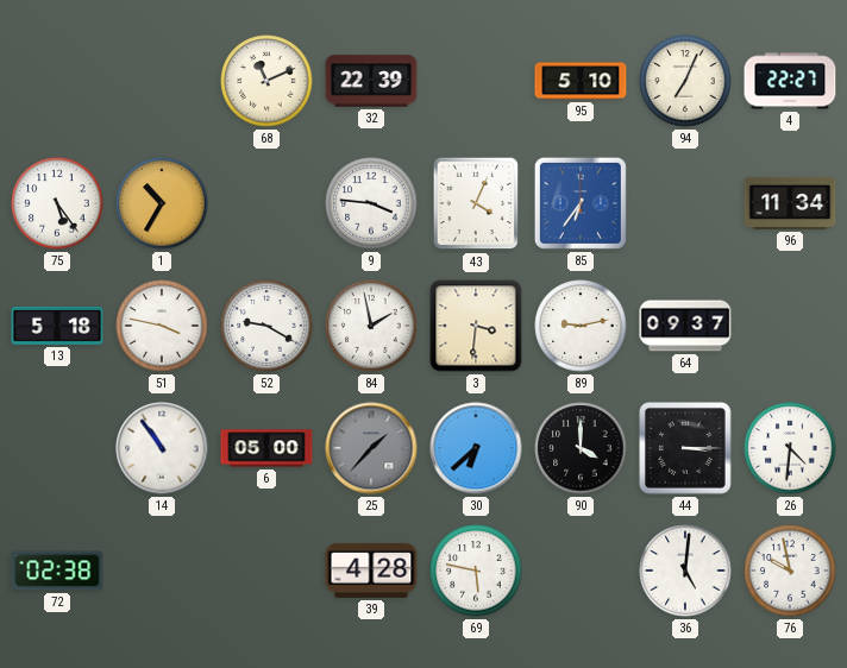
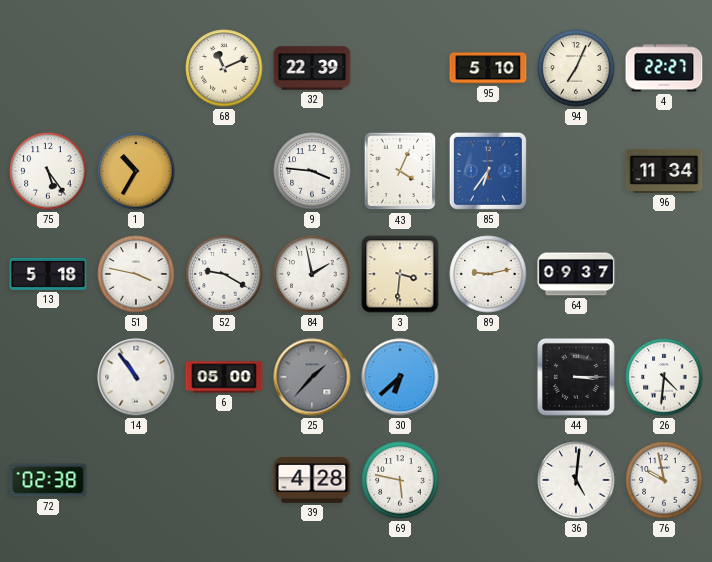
90: 4:00 -> none
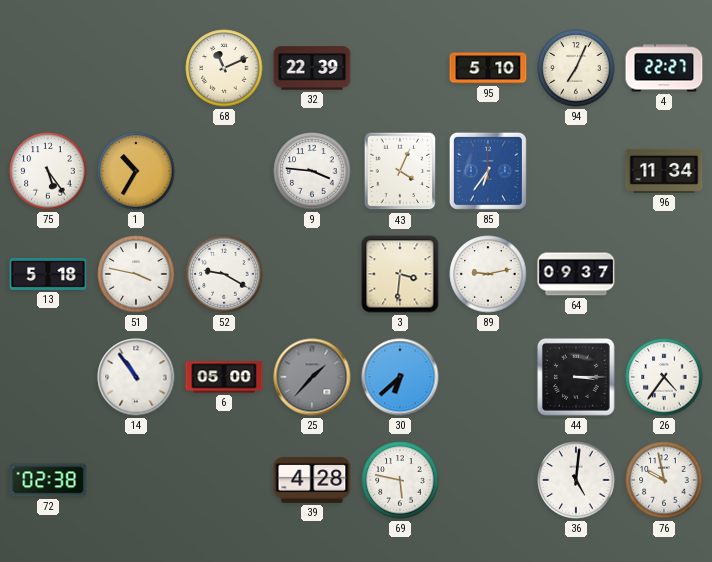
84: 1:58 -> none
26: 4:31 -> 4:36
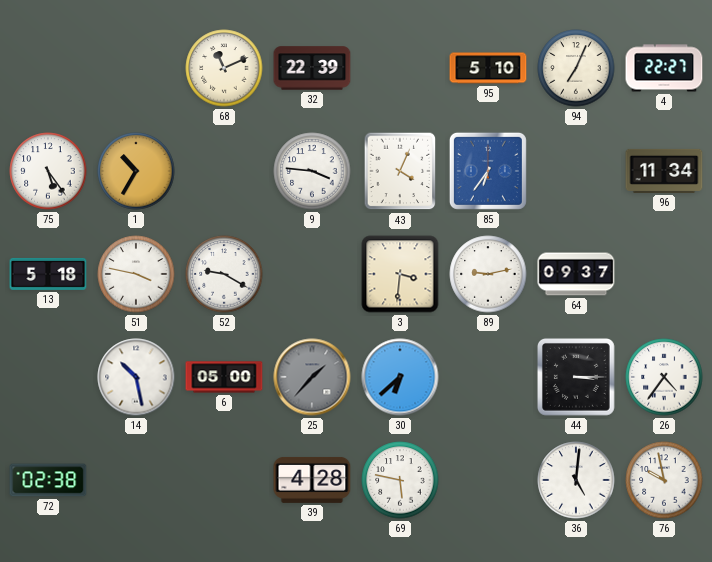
14: 10:54 -> 10:28
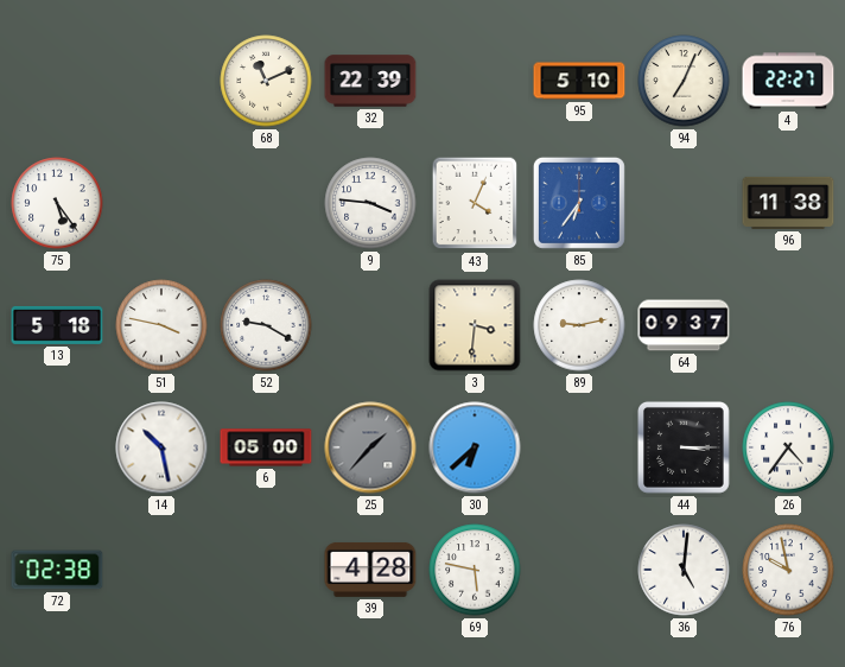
1: 10:35 -> none
96: 11:34 -> 11:38
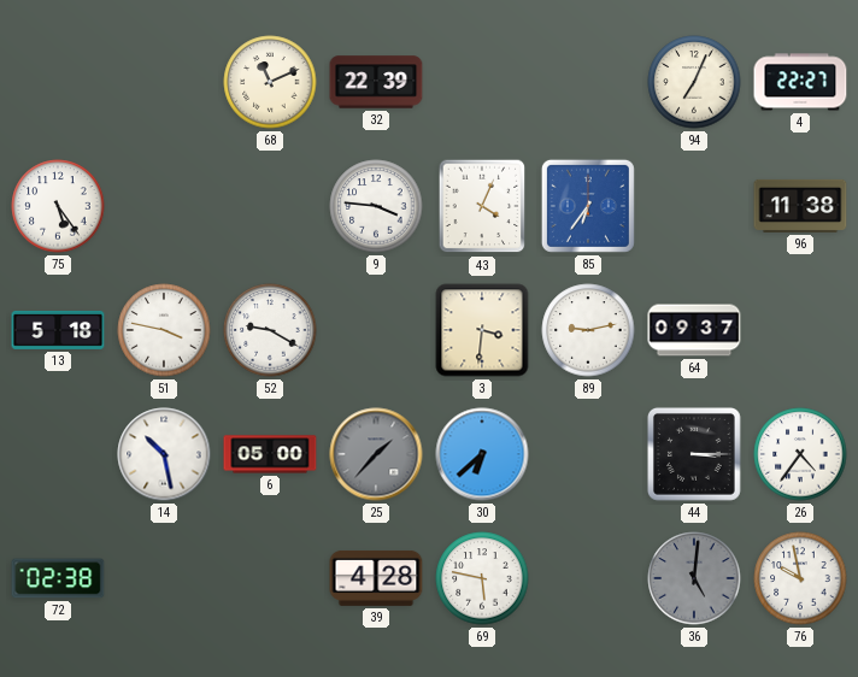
95: 5:10 -> none
36 dial: white -> grey
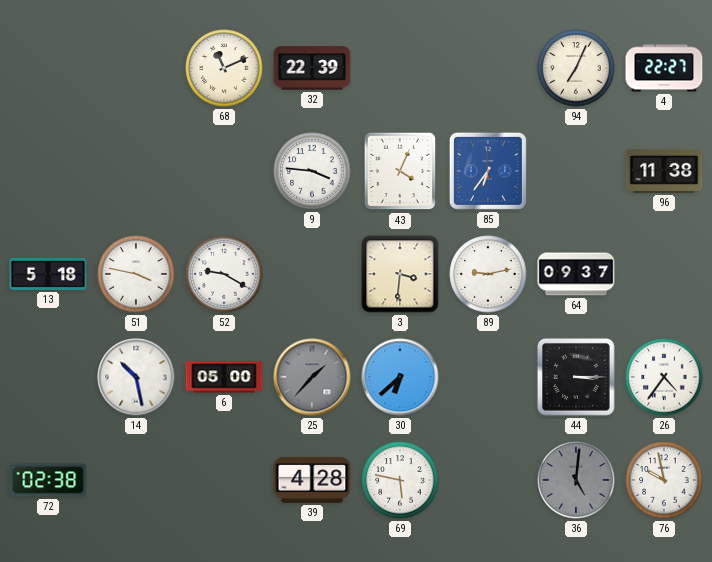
75: 5:24 -> none
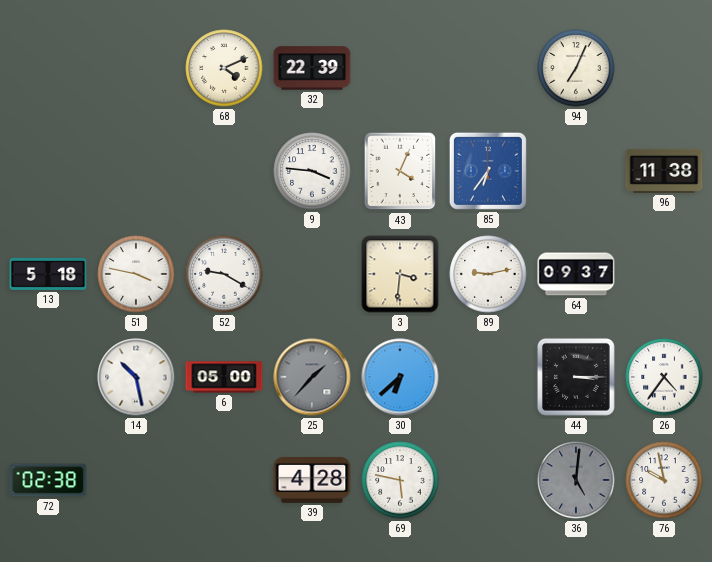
68: 11:11 -> 4:11
4: 22:27 -> none
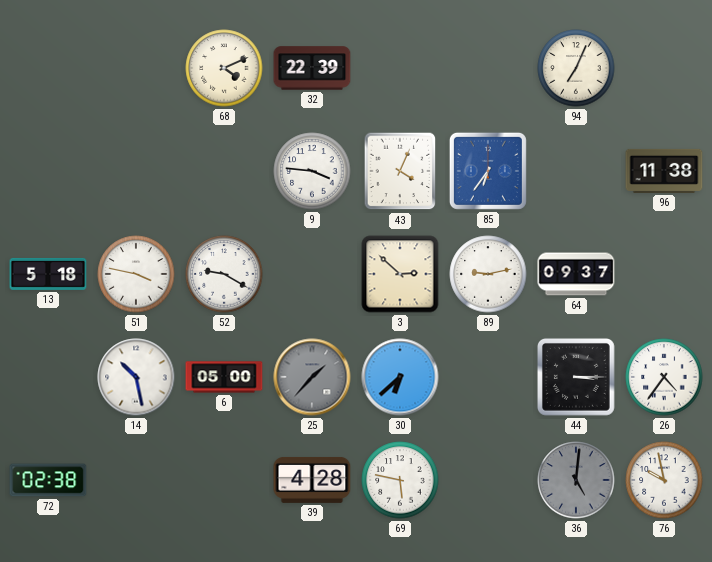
3: 3:31 -> 2:52
